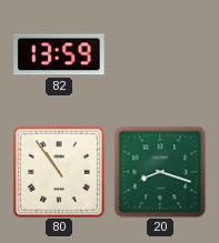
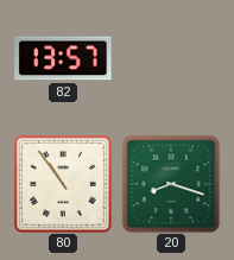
82: 13:59 -> 13:57
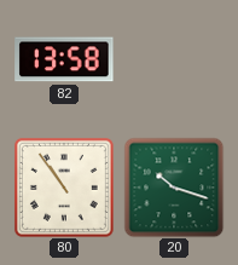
82: 13:57 -> 13:58
20: 8:18 -> 10:18
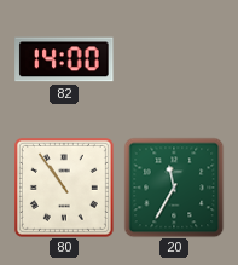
82: 13:58 -> 14:00
20: 10:18 -> 11:35
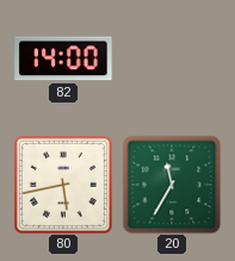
80: 10:54 -> 5:43
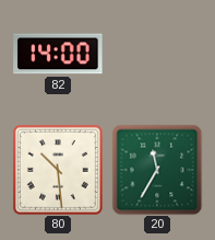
80: 5:43 -> 10:29
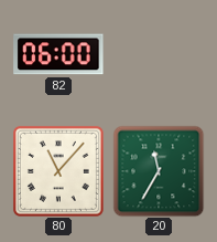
82: 14:00 -> 06:00
80: 10:29 -> 11:07
